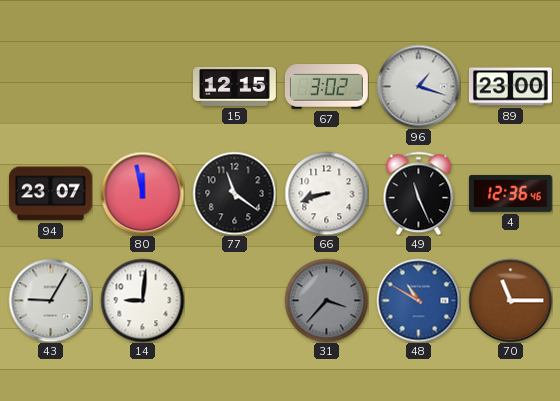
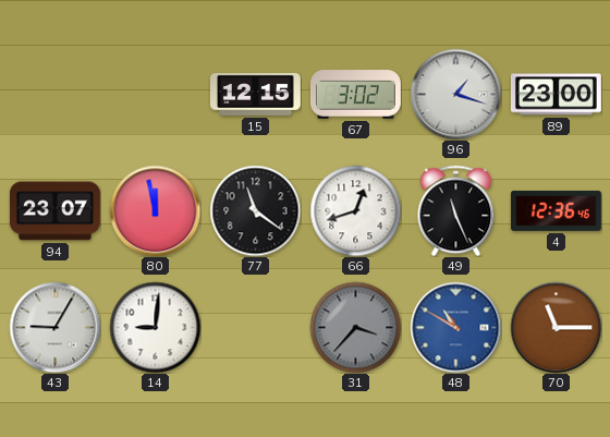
66: 8:42 -> 12:42
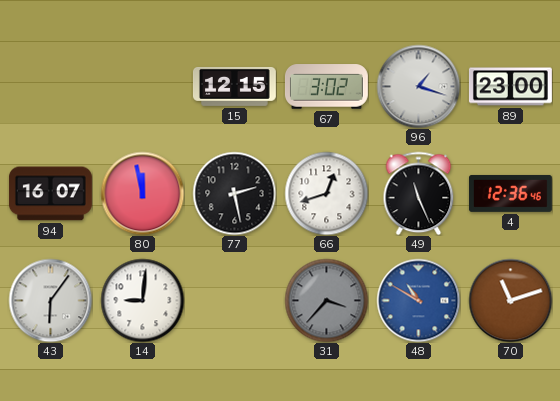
94: 23:07 -> 16:07
77: 11:21 -> 2:28
43: 9:05 -> 6:06
70: 11:15 -> 11:12
